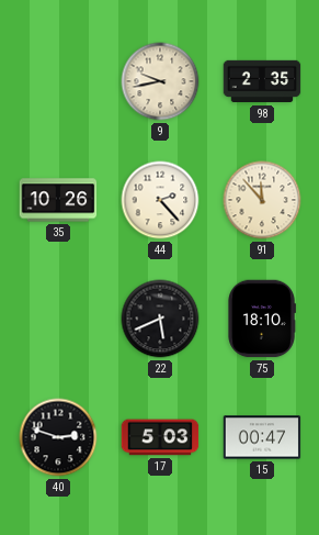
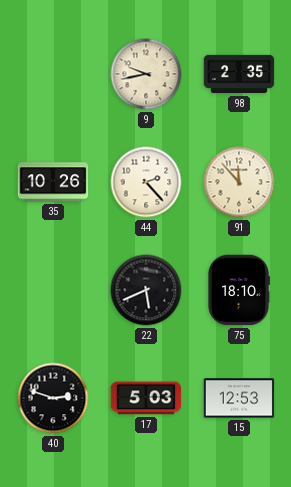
15: 00:47 -> 12:53
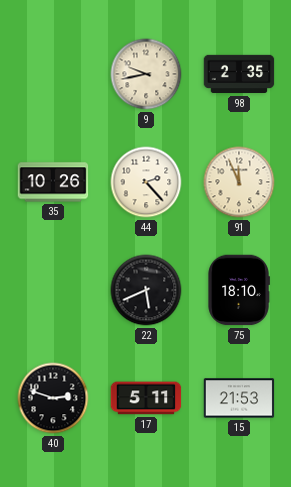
91: 11:53 -> 11:56
17: 5:03 -> 5:11
15: 12:53 -> 21:53
